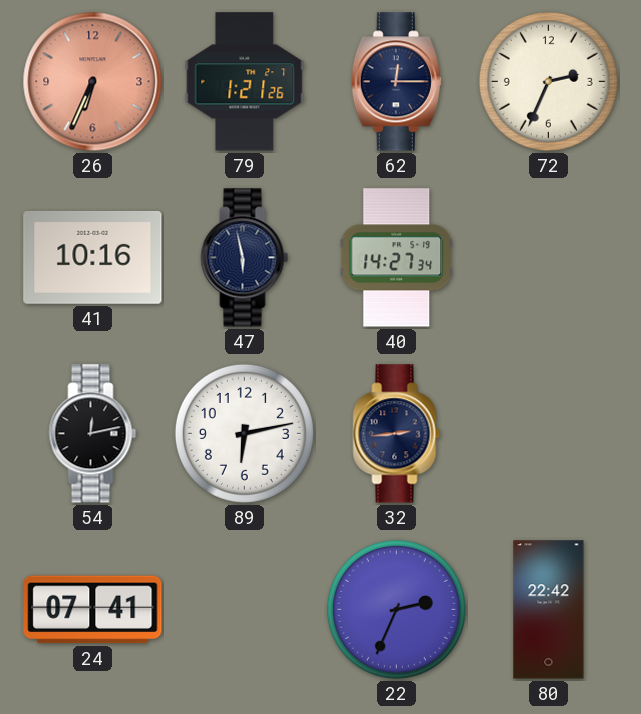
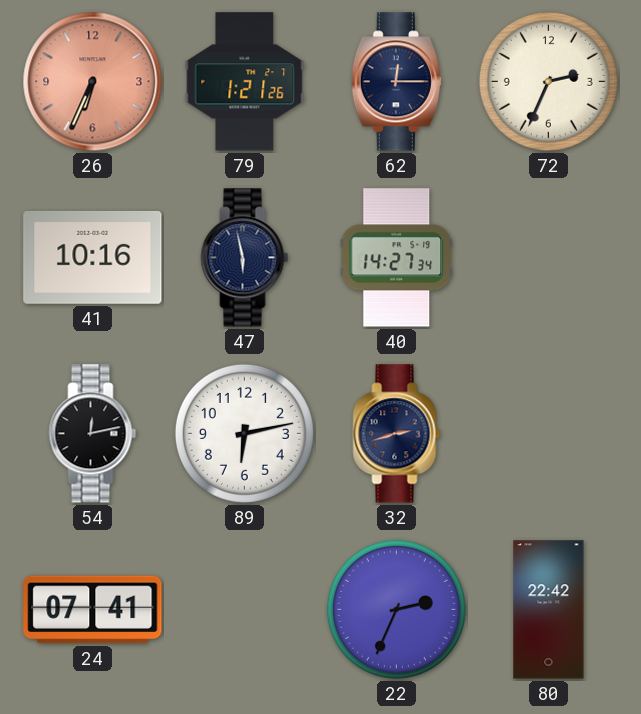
32: 2:44 -> 2:42
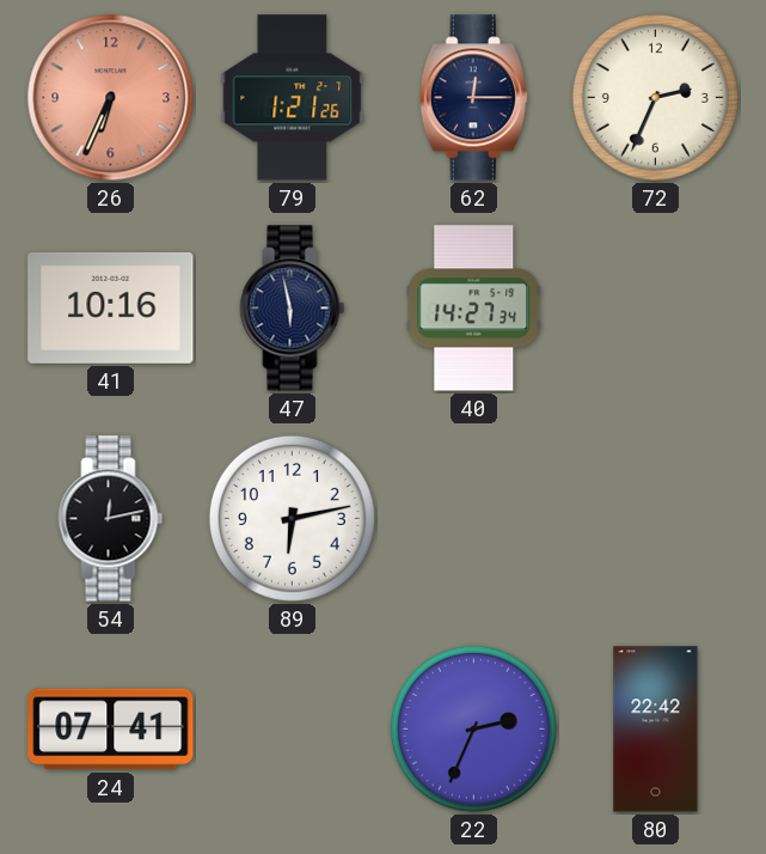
32: 2:42 -> none
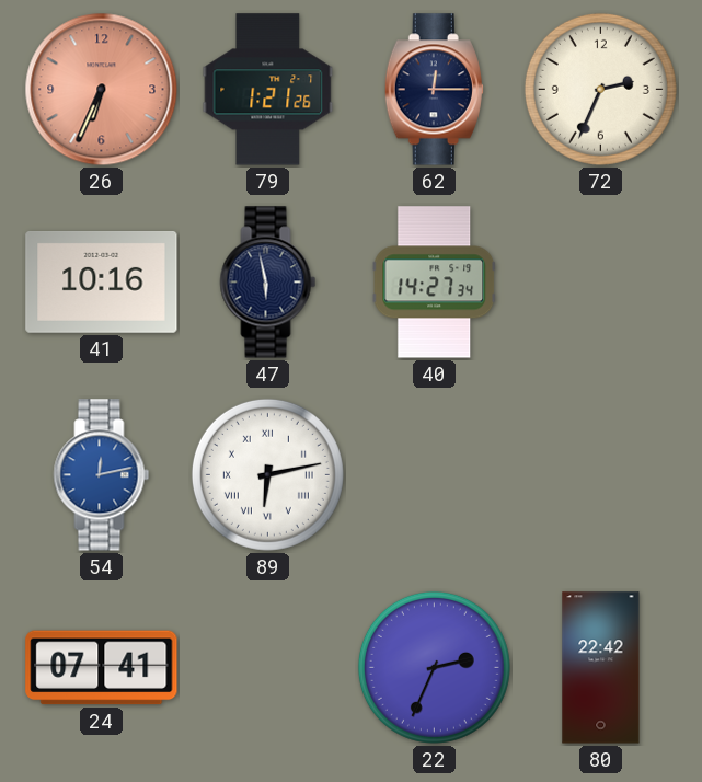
54 dial: black -> blue
89 numerals: Arabic -> Roman
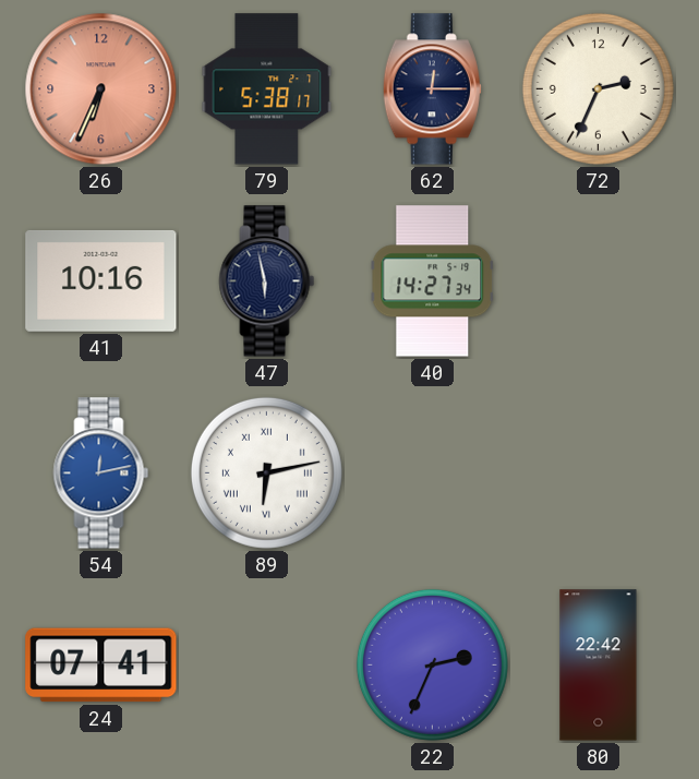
79: 1:21 -> 5:38
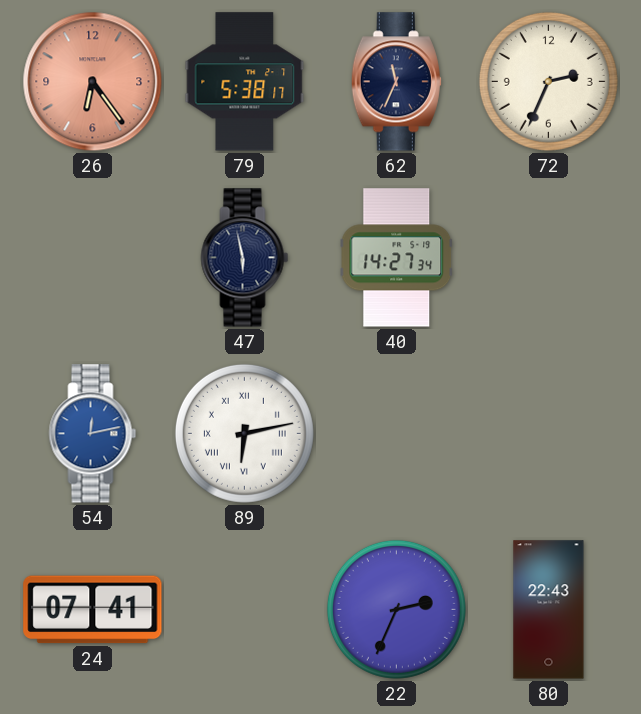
26: 6:34 -> 6:24
62: 12:15 -> 11:34
41: 10:16 -> none
80: 22:42 -> 22:43
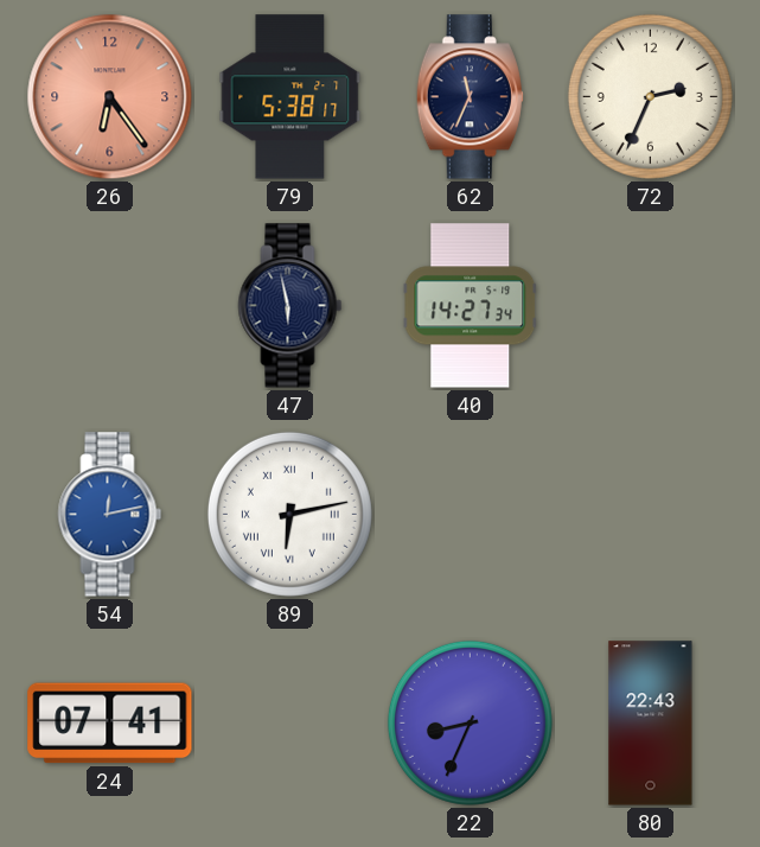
22: 2:34 -> 8:34
